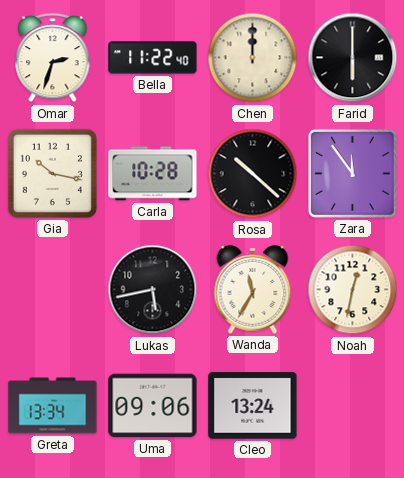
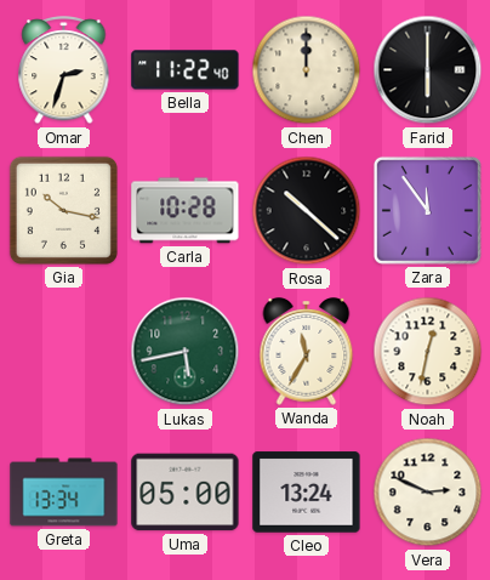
Lukas dial: black -> green
Uma: 09:06 -> 05:00
Vera: none -> 2:49
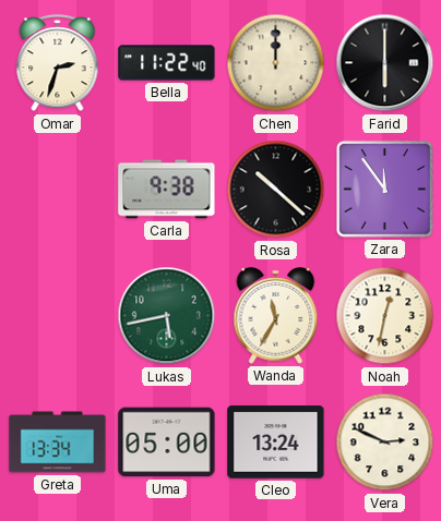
Gia: 10:17 -> none
Carla: 10:28 -> 9:38
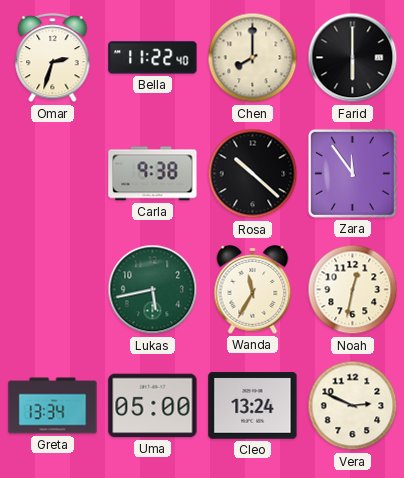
Chen: 12:00 -> 8:00
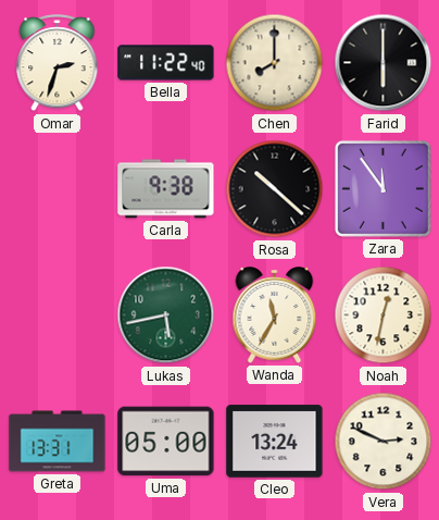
Greta: 13:34 -> 13:31
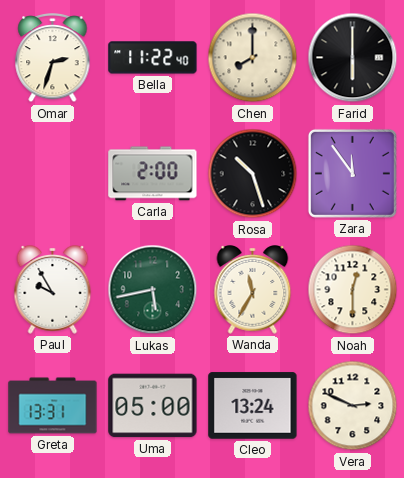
Carla: 9:38 -> 2:00
Rosa: 10:22 -> 10:27
Paul: none -> 9:55
Noah: 12:32 -> 12:30
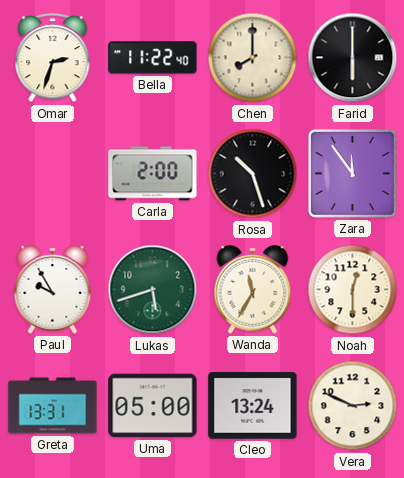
Lukas: 5:43 -> 5:42
